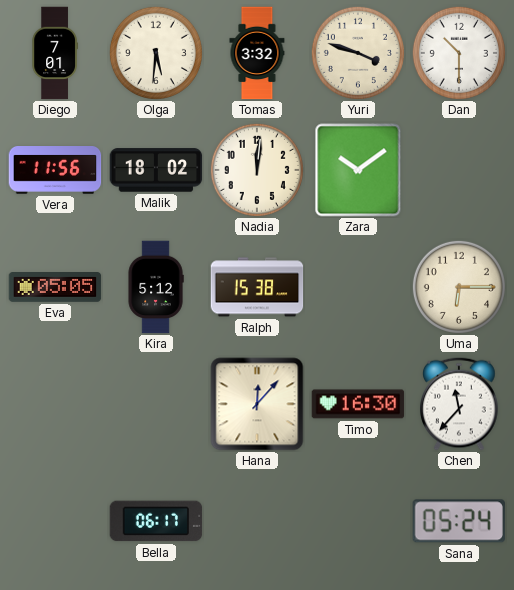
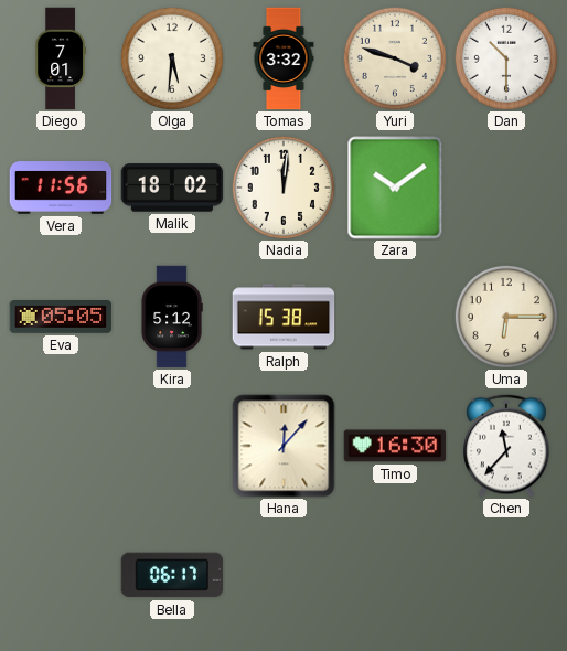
Sana: 05:24 -> none
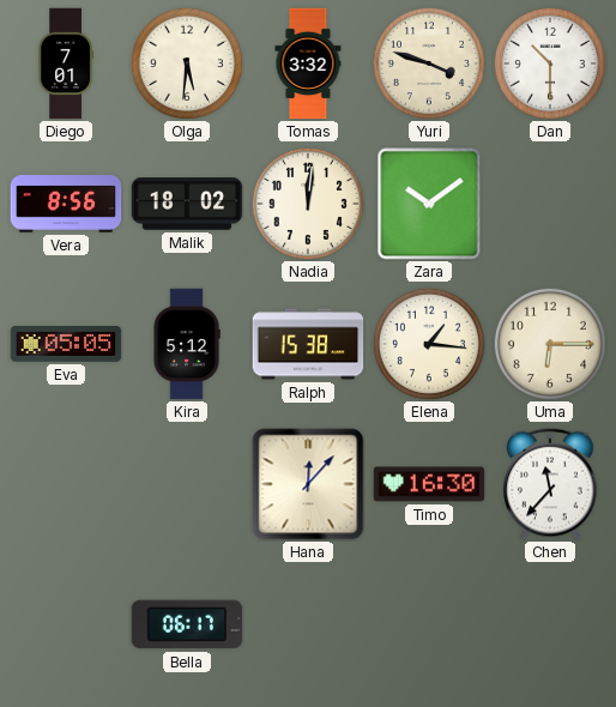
Vera: 11:56 -> 8:56
Elena: none -> 1:16
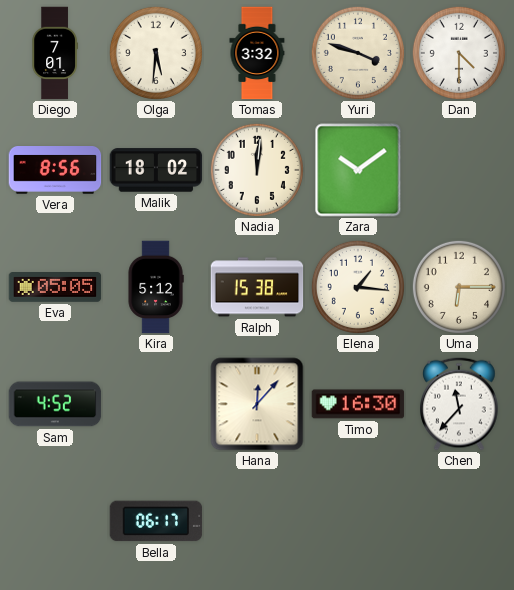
Dan: 10:30 -> 4:30
Sam: none -> 4:52
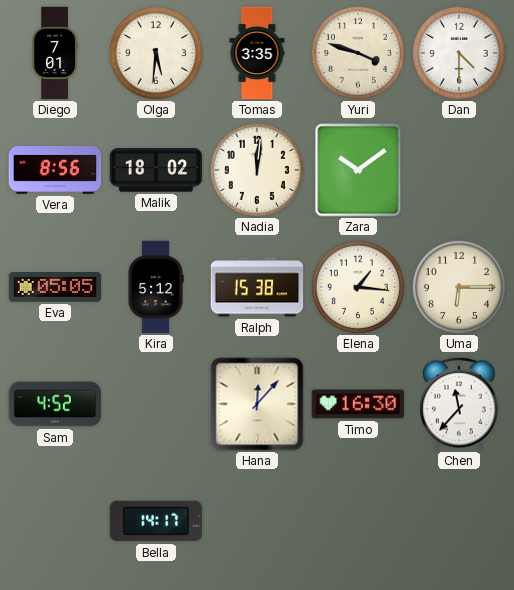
Tomas: 3:32 -> 3:35
Bella: 06:17 -> 14:17
